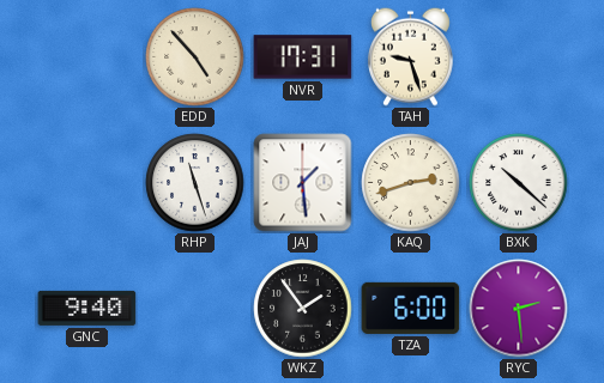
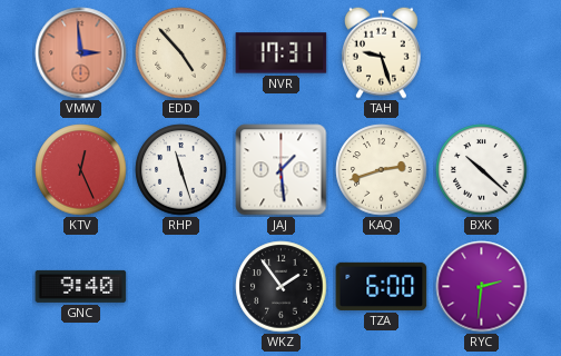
VMW: none -> 2:59
KTV: none -> 12:26
RYC: 2:29 -> 2:31
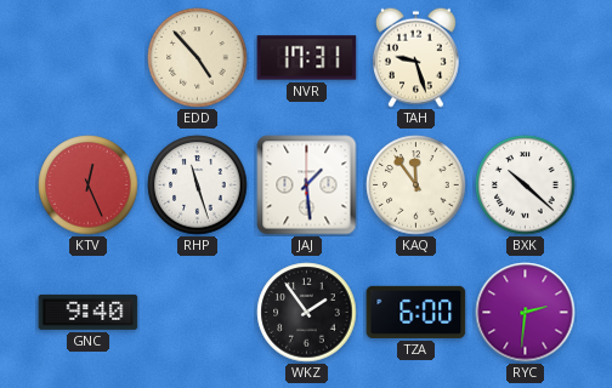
VMW: 2:59 -> none
KAQ: 2:42 -> 11:54
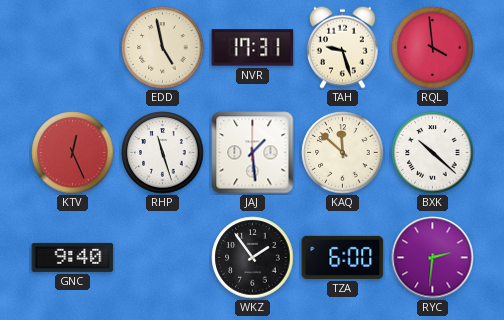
EDD: 4:53 -> 4:58
RQL: none -> 3:59
KAQ: 11:54 -> 11:52
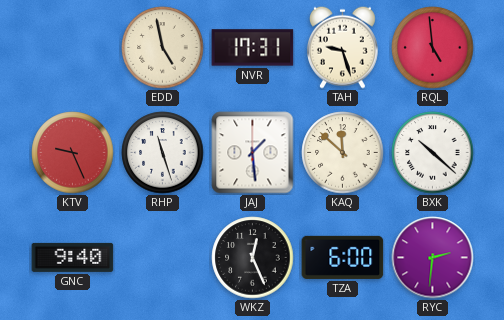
RQL: 3:59 -> 4:59
KTV: 12:26 -> 9:26
WKZ: 1:54 -> 12:26
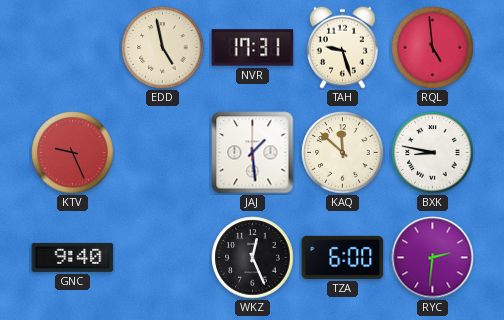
RHP: 11:27 -> none
BXK: 10:22 -> 8:47
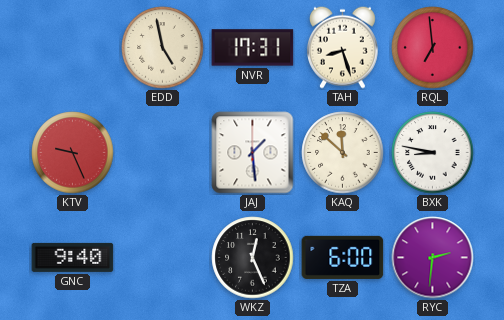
TAH: 9:27 -> 8:27
RQL: 4:59 -> 6:59
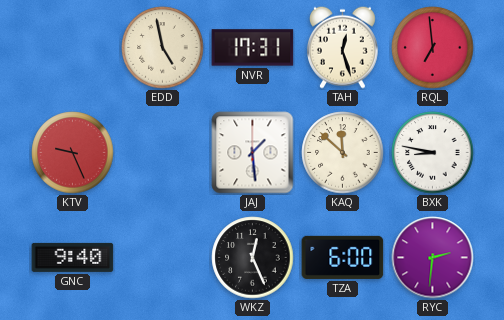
TAH: 8:27 -> 12:27
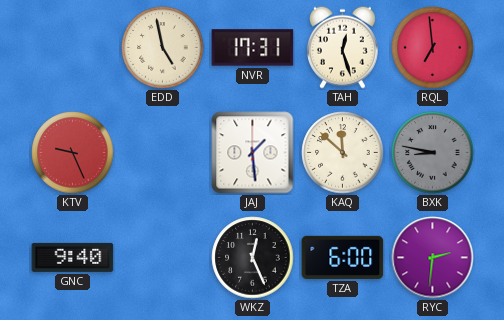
BXK dial: white -> grey
